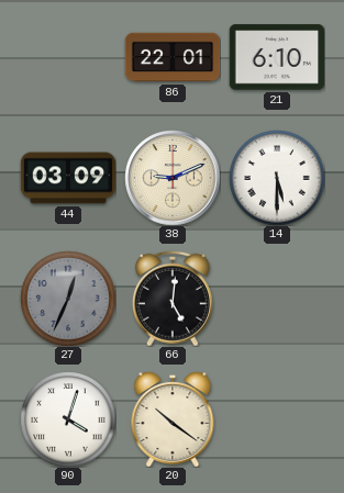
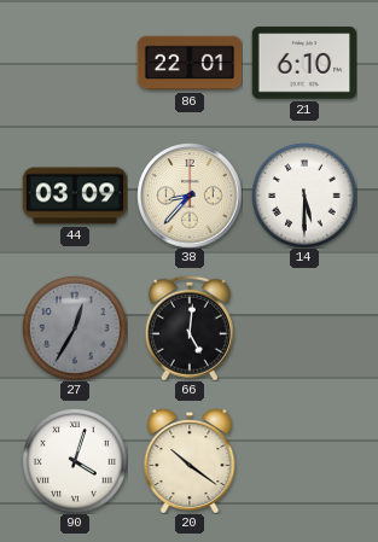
38: 9:11 -> 8:37
27: 12:34 -> 12:35
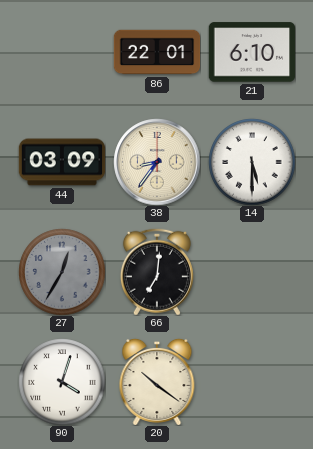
38: 8:37 -> 8:36
66: 5:01 -> 7:01
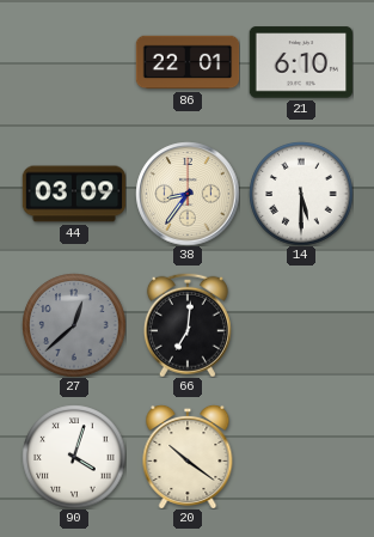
27: 12:35 -> 12:38
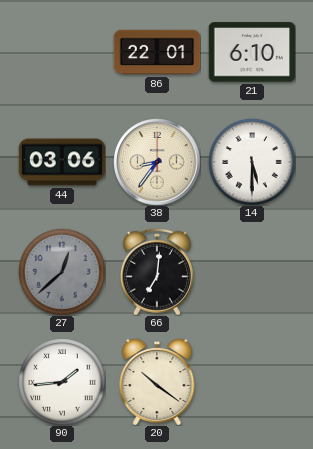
44: 03:09 -> 03:06
90: 4:03 -> 1:44
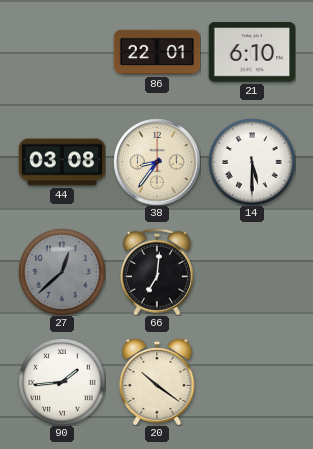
44: 03:06 -> 03:08
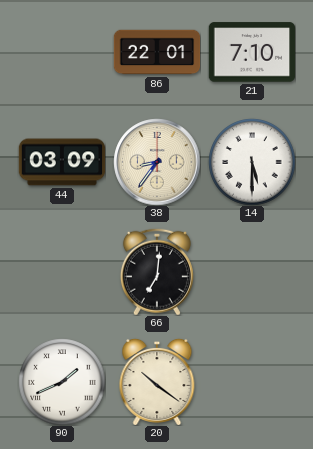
21: 6:10 -> 7:10
44: 03:08 -> 03:09
27: 12:38 -> none
90: 1:44 -> 1:41
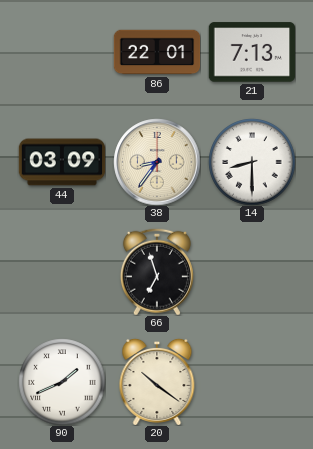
21: 7:10 -> 7:13
14: 5:30 -> 8:30
66: 7:01 -> 6:57
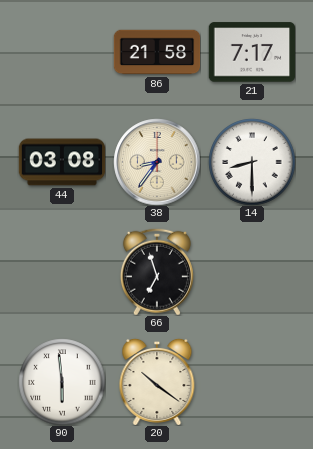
86: 22:01 -> 21:58
21: 7:13 -> 7:17
44: 03:09 -> 03:08
90: 1:41 -> 5:59
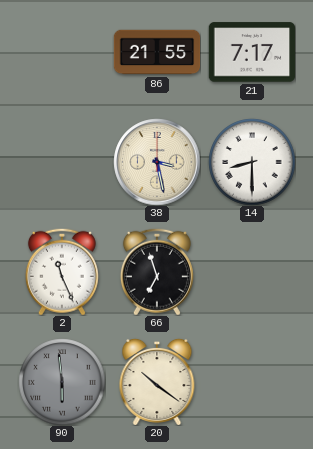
86: 21:58 -> 21:55
44: 03:08 -> none
38: 8:36 -> 3:28
2: none -> 11:26
90 dial: white -> grey
